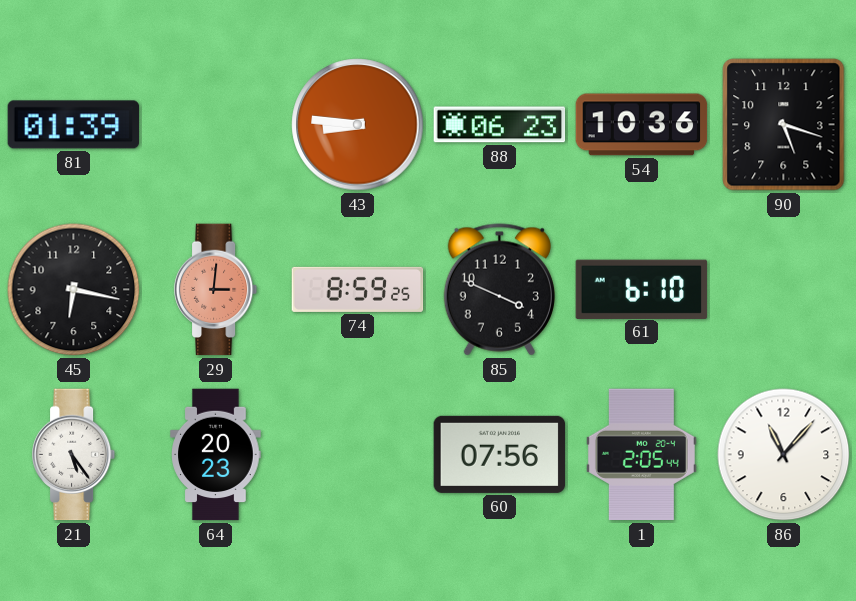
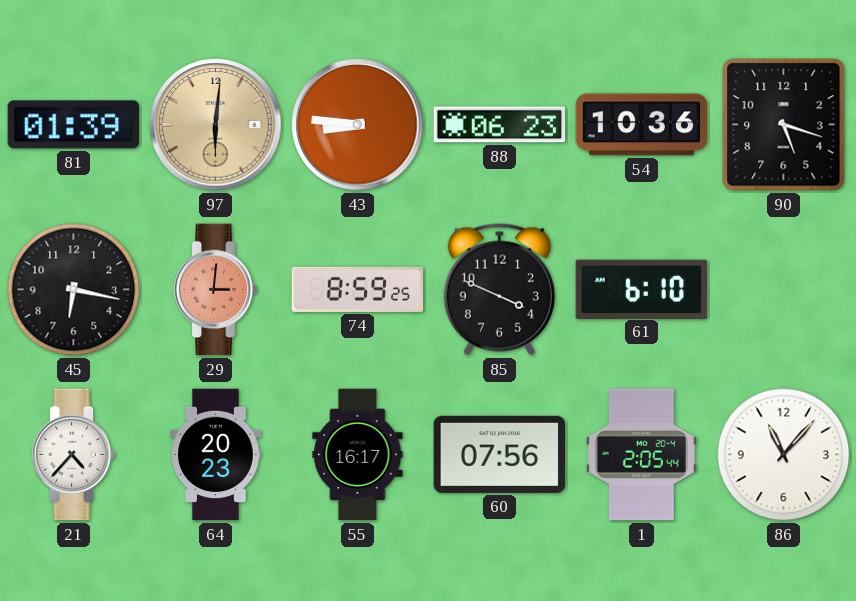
97: none -> 6:01
21: 5:24 -> 4:37
55: none -> 16:17
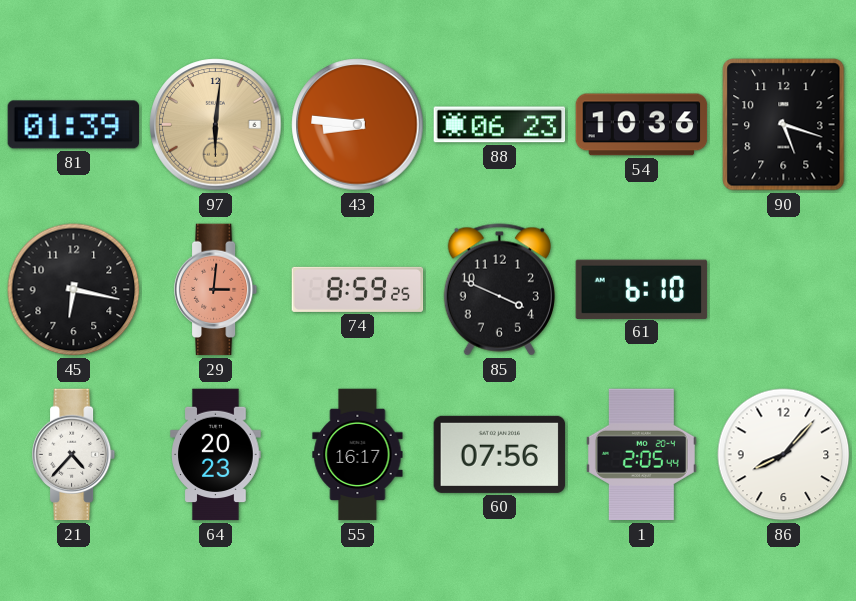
86: 11:07 -> 8:07
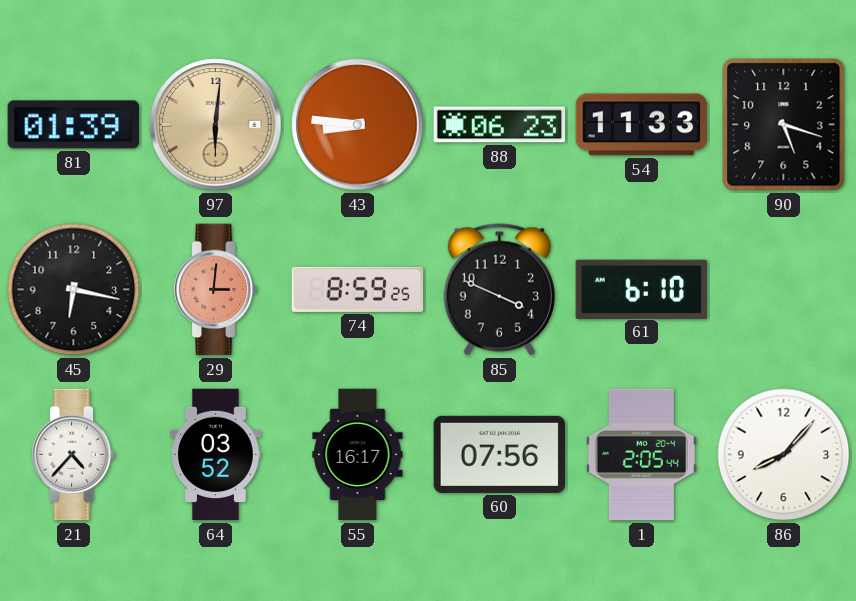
54: 10:36 -> 11:33
64: 20:23 -> 03:52
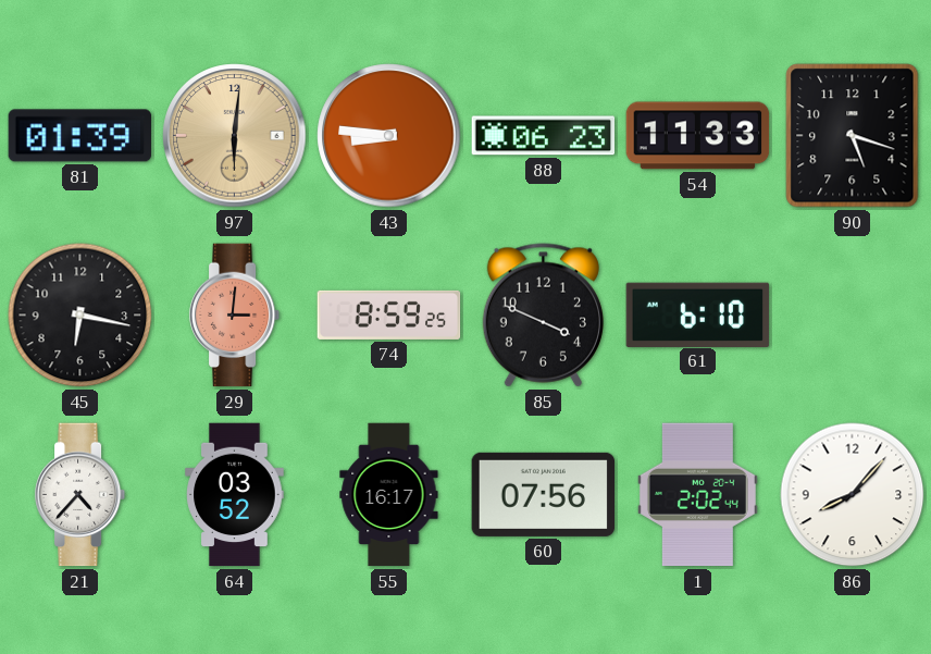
1: 2:05 -> 2:02
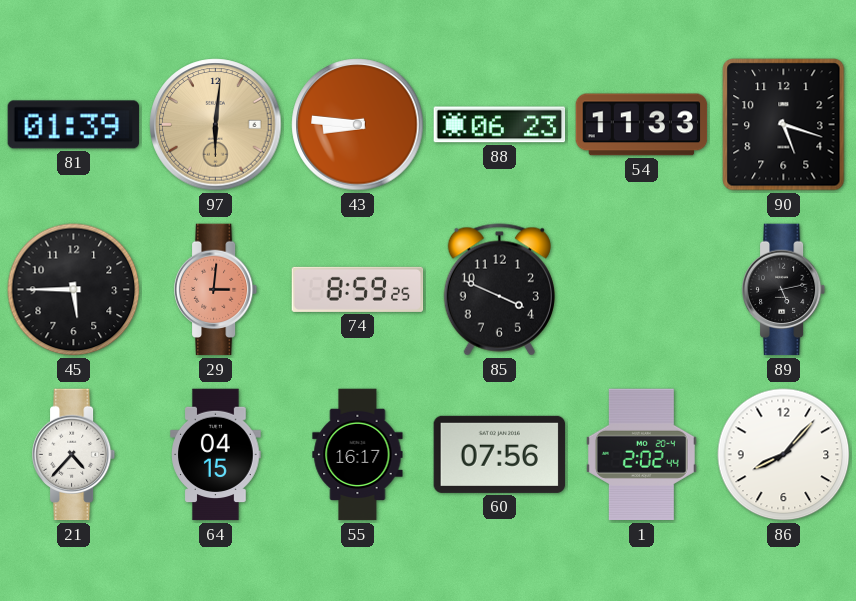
45: 6:17 -> 5:45
61: 6:10 -> none
89: none -> 5:13
64: 03:52 -> 04:15
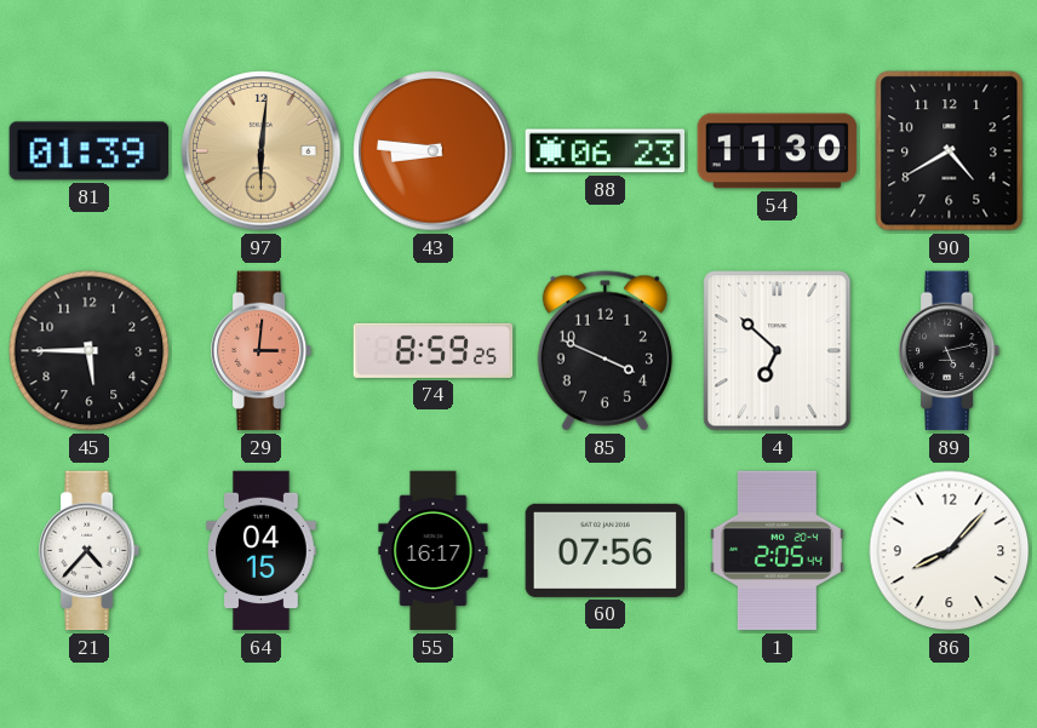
54: 11:33 -> 11:30
90: 5:18 -> 4:40
4: none -> 6:52
1: 2:02 -> 2:05
